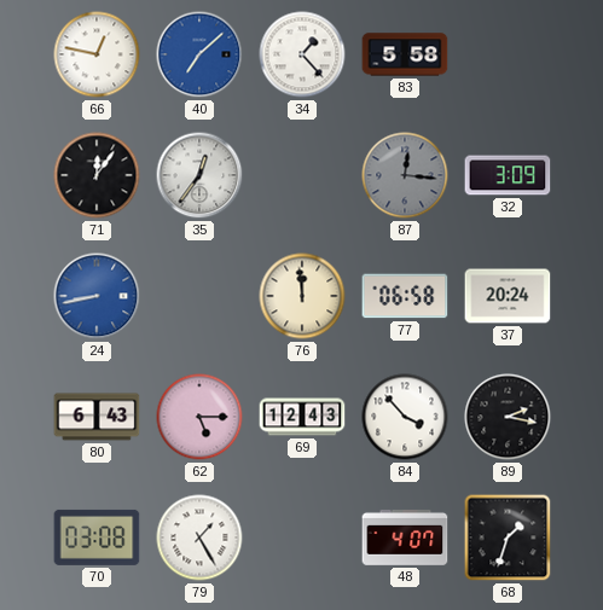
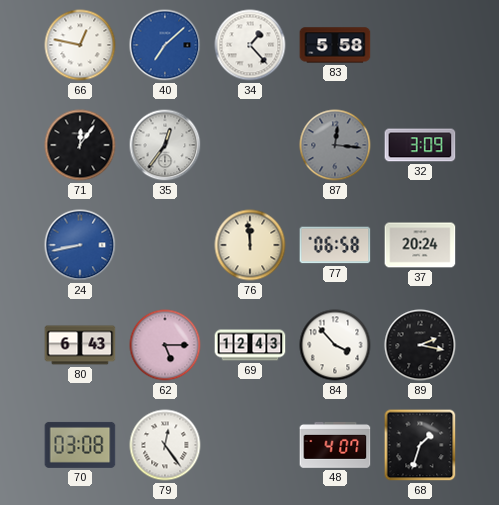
79: 1:25 -> 12:24
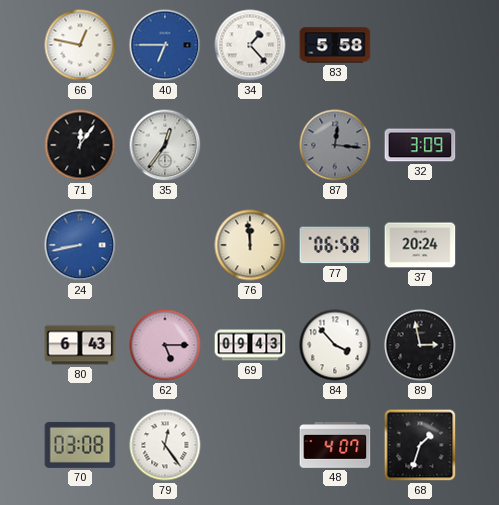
40: 7:08 -> 6:45
69: 12:43 -> 09:43
89: 2:17 -> 2:58
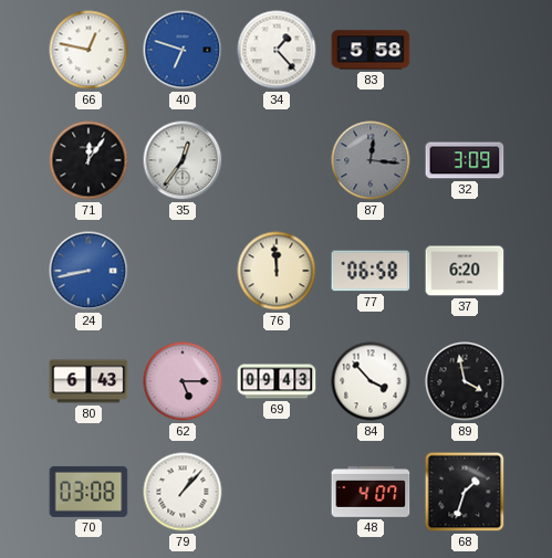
40: 6:45 -> 6:48
37: 20:24 -> 6:20
89: 2:58 -> 3:58
79: 12:24 -> 1:07
